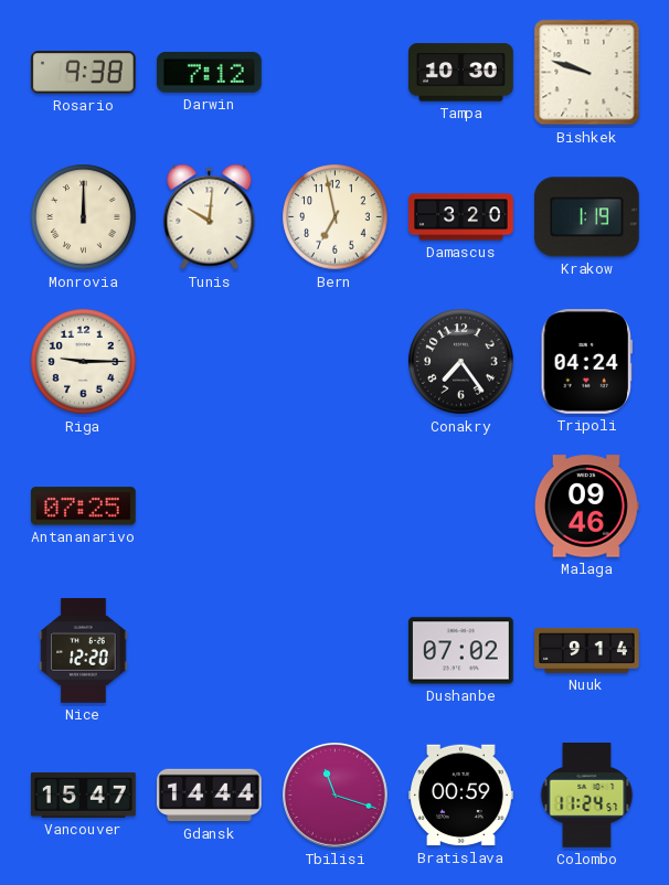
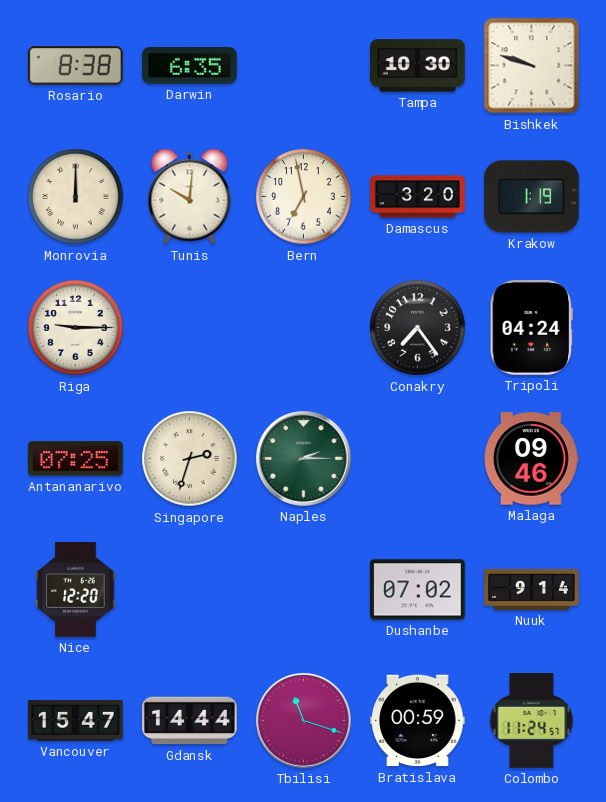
Rosario: 9:38 -> 8:38
Darwin: 7:12 -> 6:35
Singapore: none -> 2:33
Naples: none -> 2:15
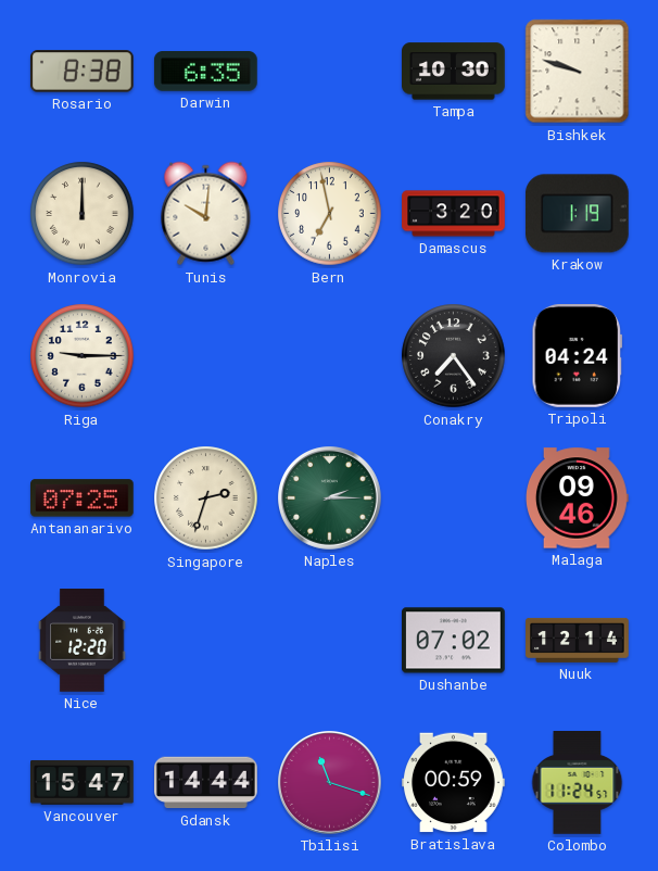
Nuuk: 9:14 -> 12:14
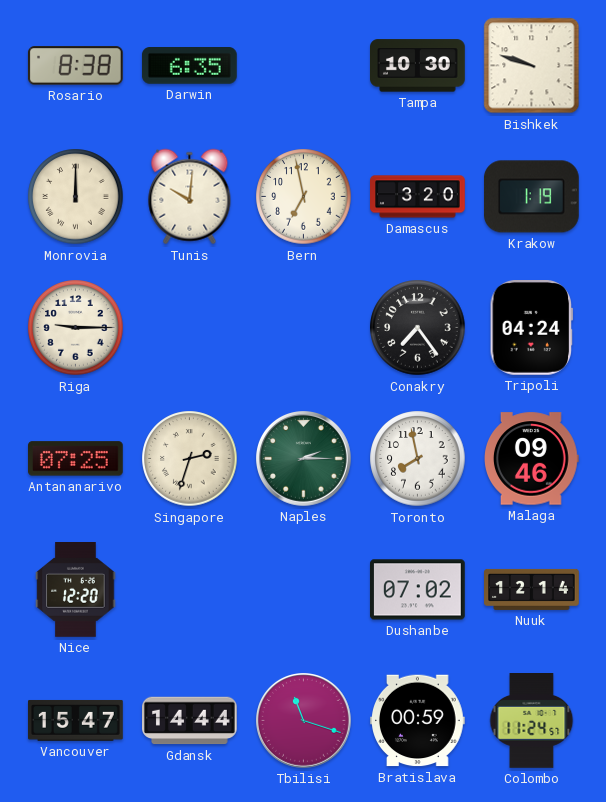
Toronto: none -> 7:58
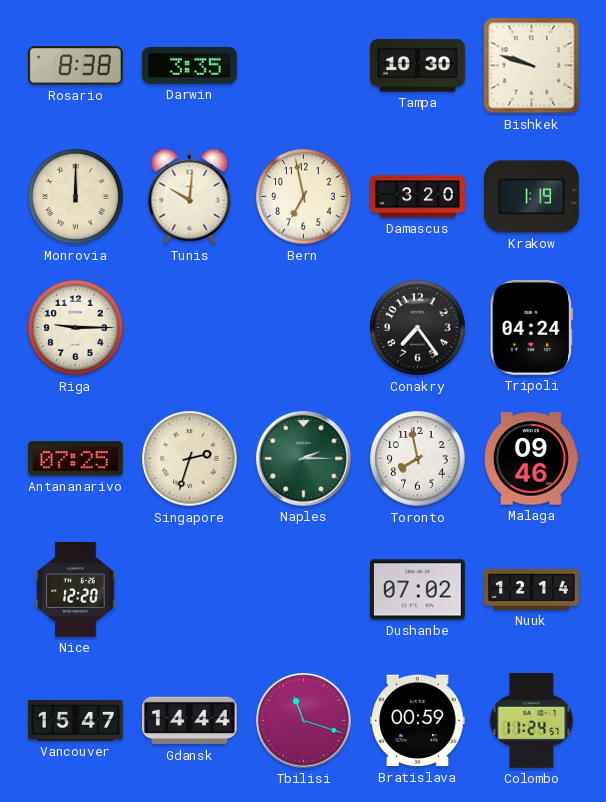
Darwin: 6:35 -> 3:35
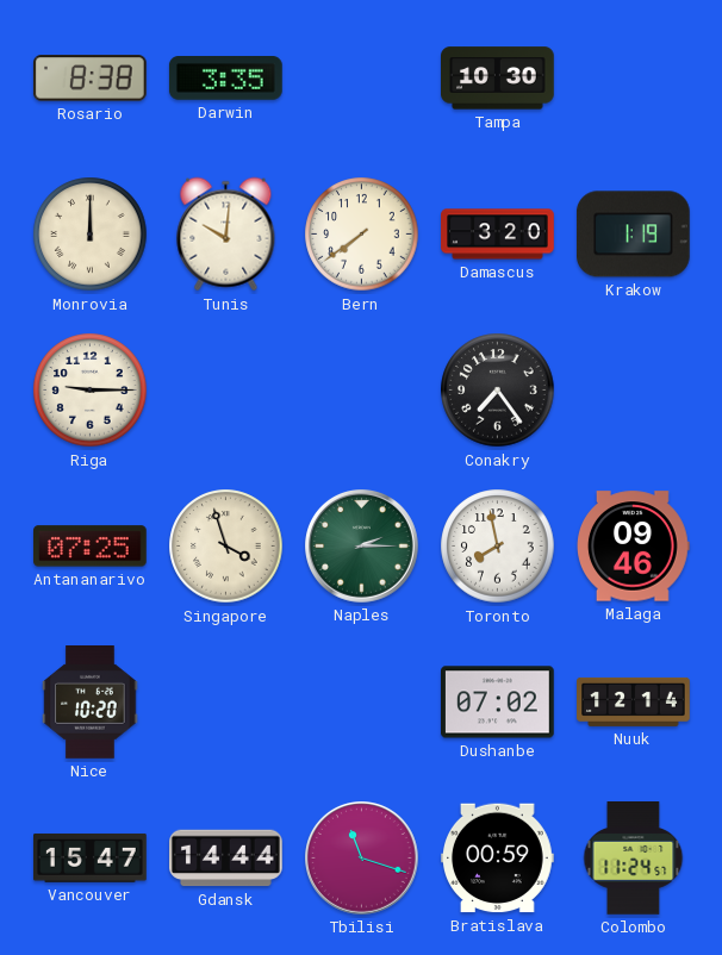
Bishkek: 9:48 -> none
Bern: 6:58 -> 7:39
Tripoli: 04:24 -> none
Singapore: 2:33 -> 3:57
Nice: 12:20 -> 10:20
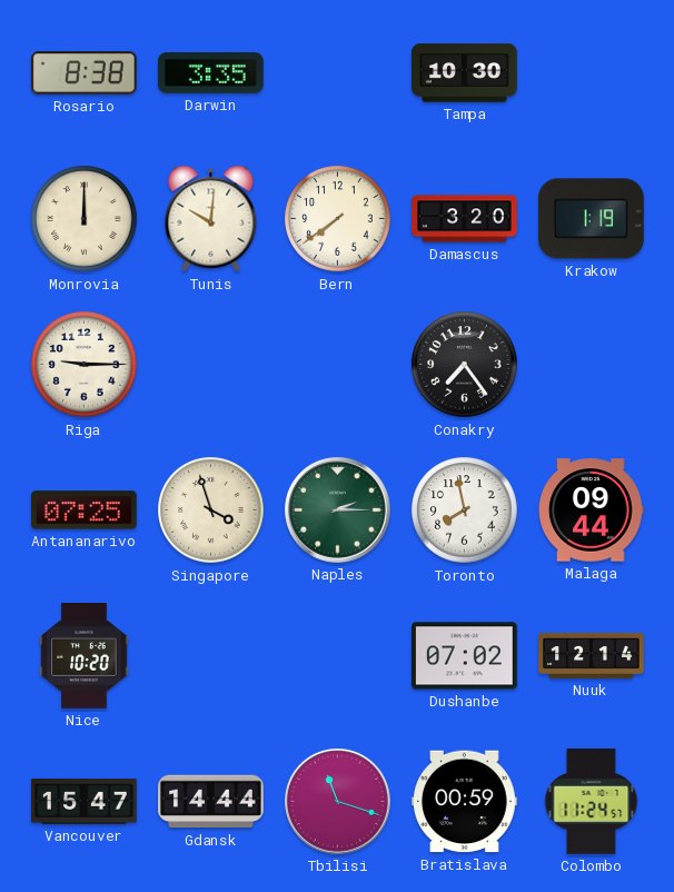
Malaga: 09:46 -> 09:44
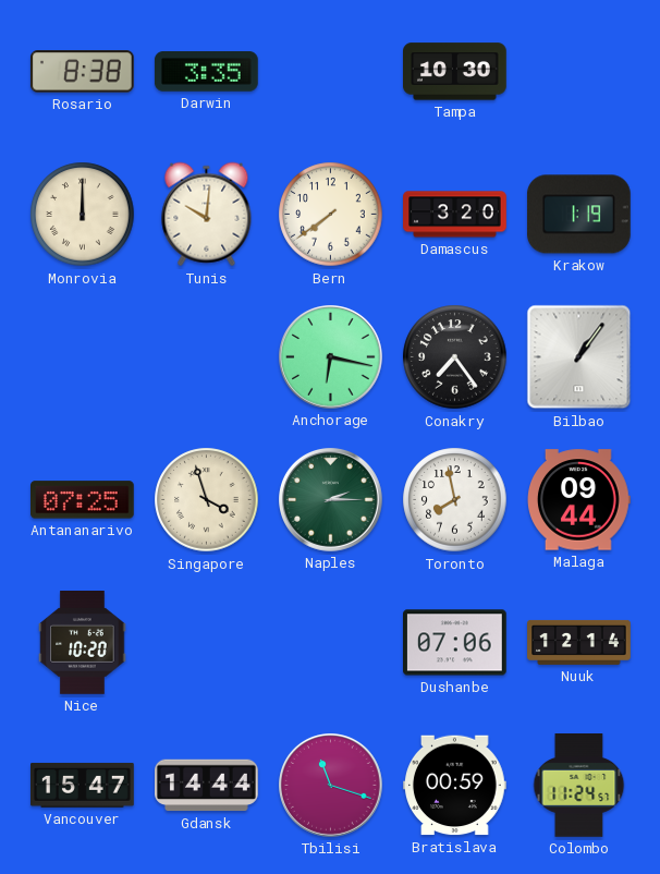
Riga: 9:15 -> none
Anchorage: none -> 6:17
Bilbao: none -> 1:06
Dushanbe: 07:02 -> 07:06
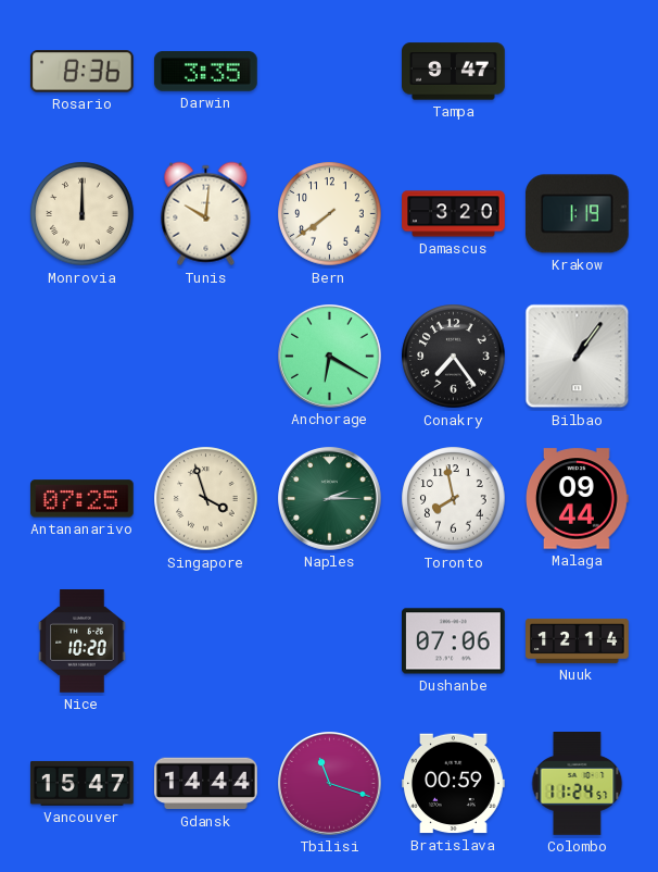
Rosario: 8:38 -> 8:36
Tampa: 10:30 -> 9:47
Anchorage: 6:17 -> 6:20
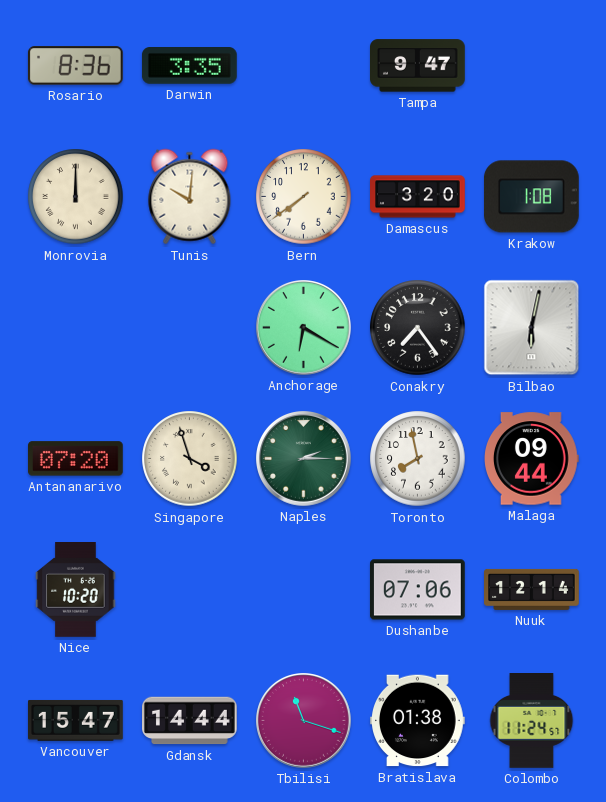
Krakow: 1:19 -> 1:08
Bilbao: 1:06 -> 6:02
Antananarivo: 07:25 -> 07:20
Bratislava: 00:59 -> 01:38
